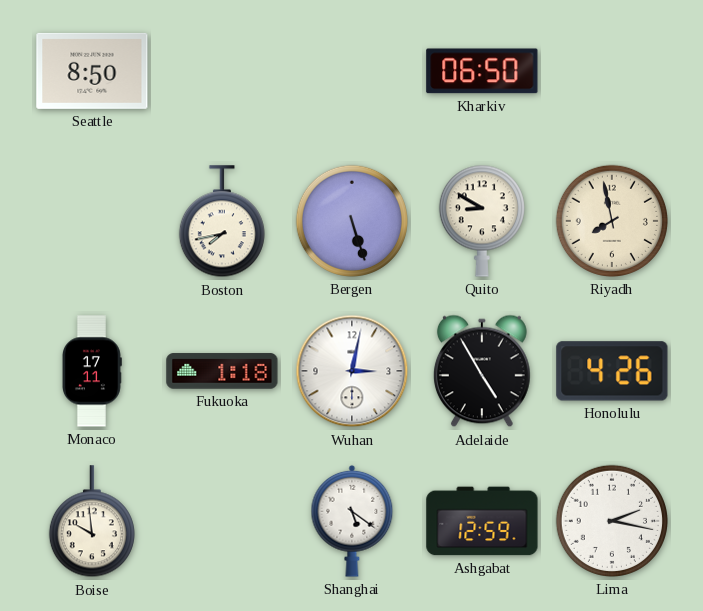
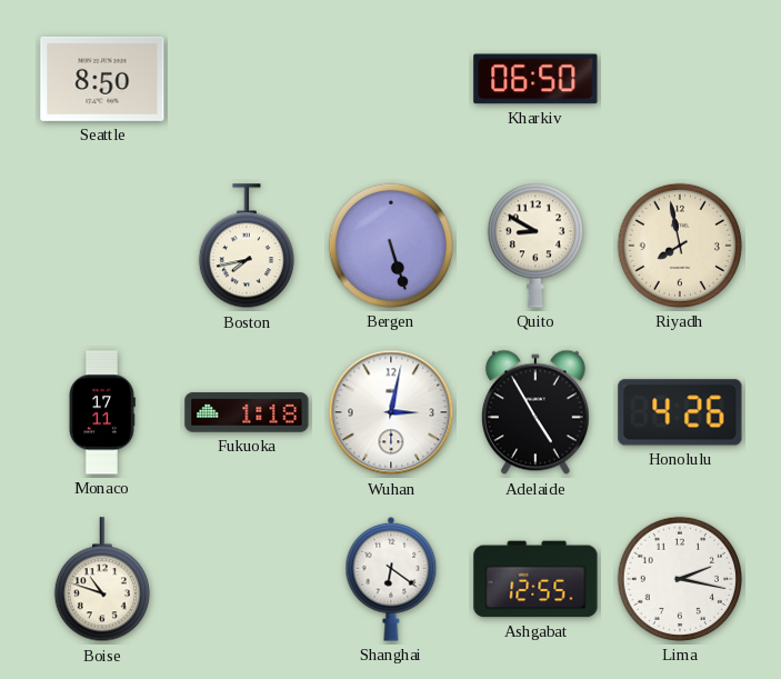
Boise: 9:59 -> 10:48
Shanghai: 5:21 -> 6:21
Ashgabat: 12:59 -> 12:55
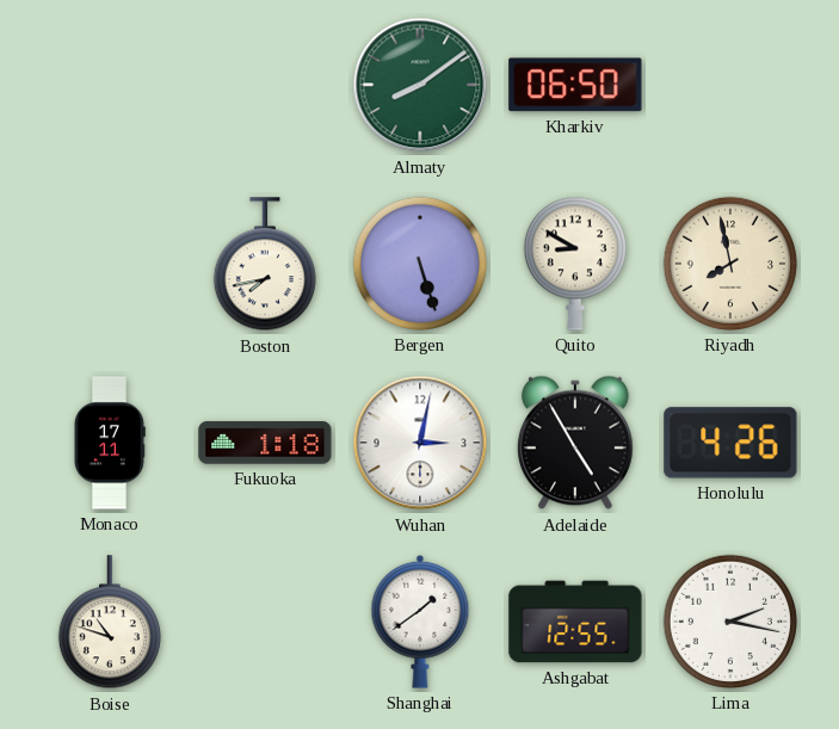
Seattle: 8:50 -> none
Almaty: none -> 8:09
Shanghai: 6:21 -> 1:39
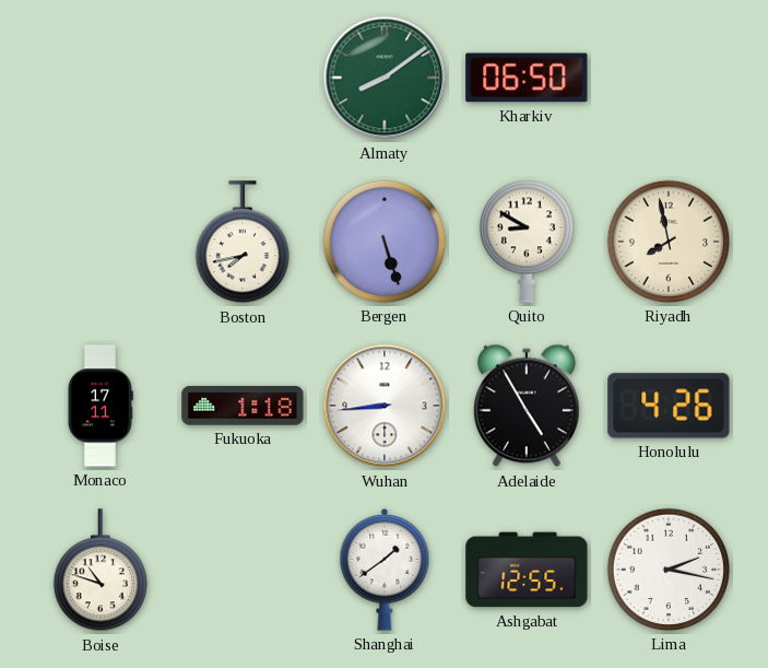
Wuhan: 3:02 -> 8:44
